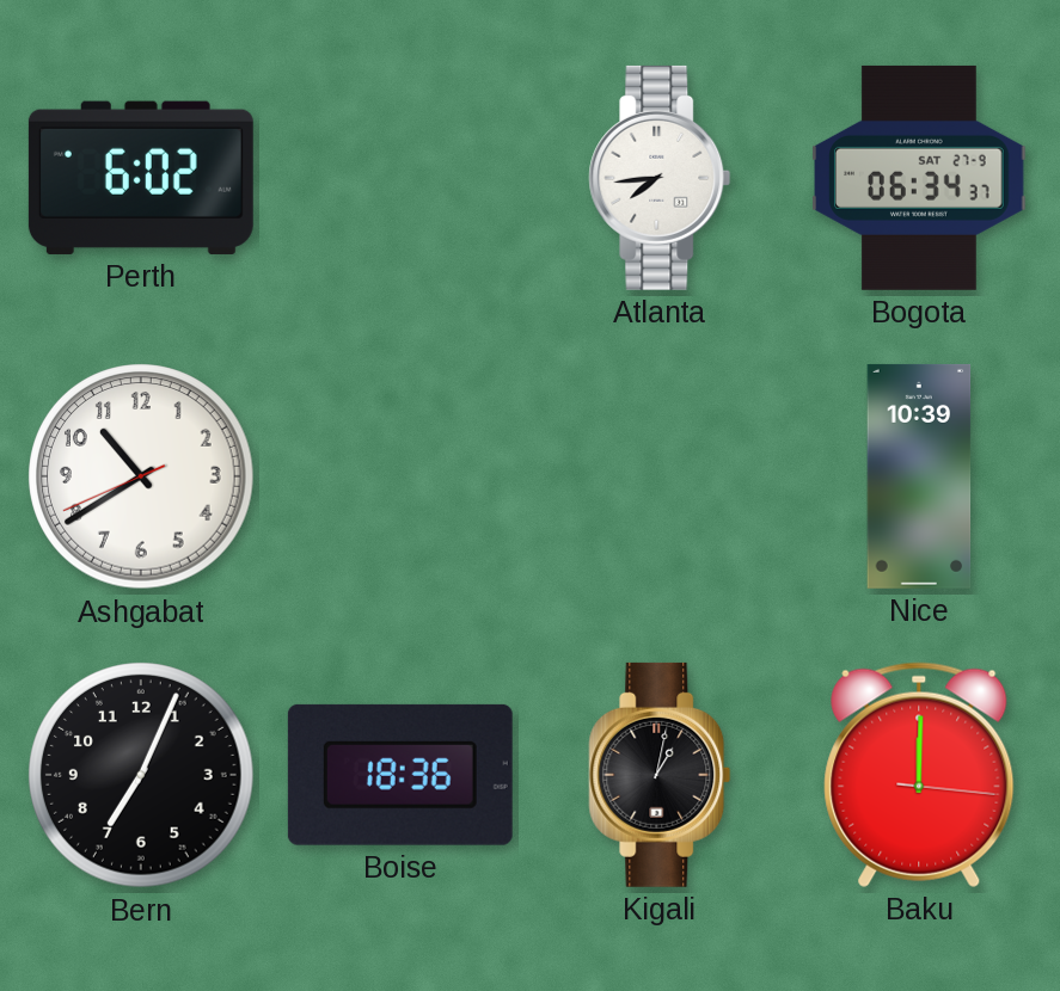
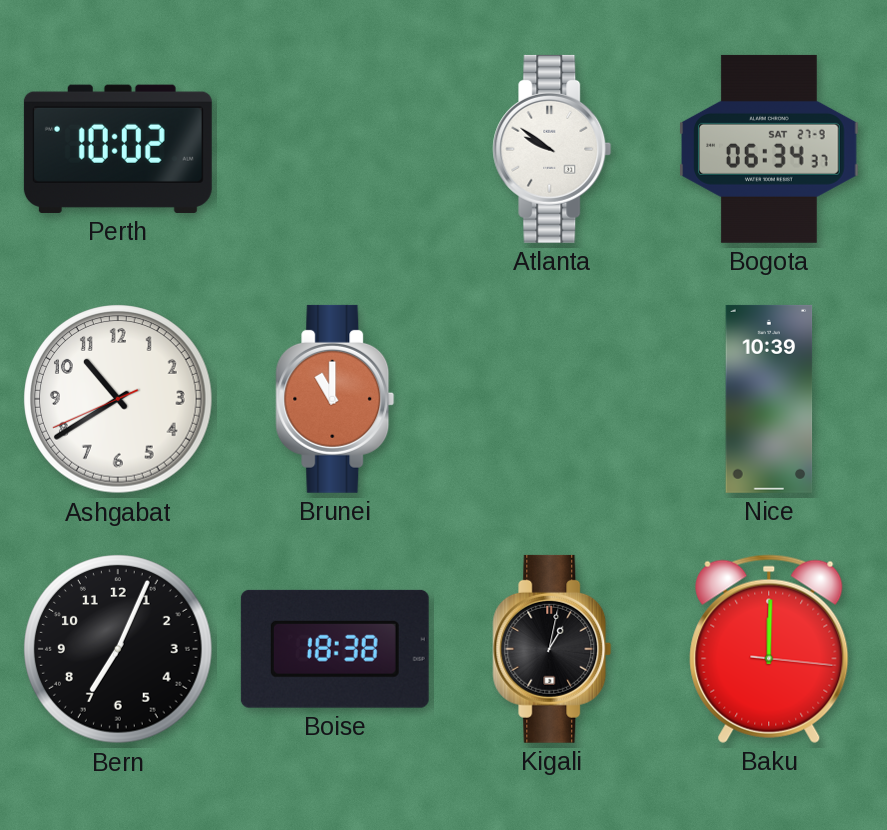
Perth: 6:02 -> 10:02
Atlanta: 7:44 -> 9:51
Brunei: none -> 11:00
Boise: 18:36 -> 18:38
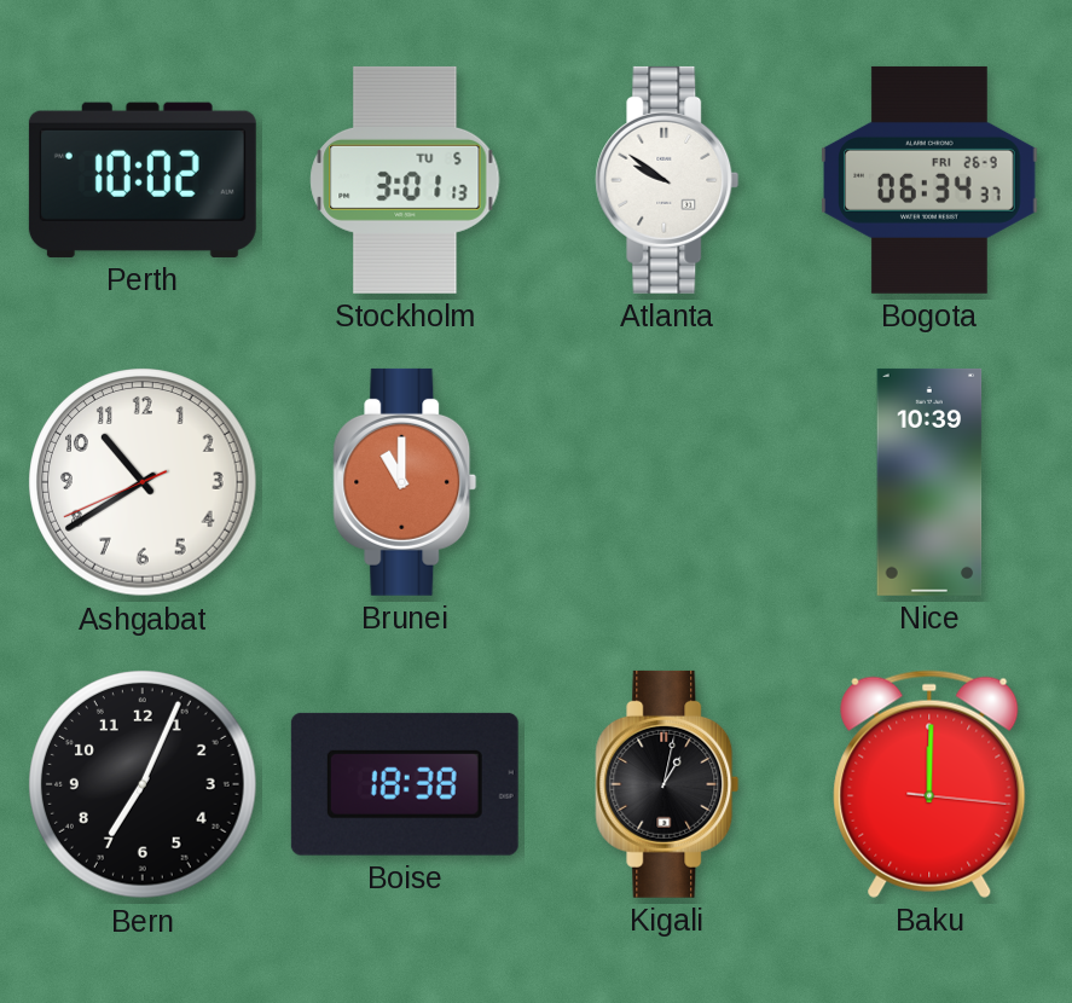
Stockholm: none -> 3:01
Bogota date: SAT 27-9 -> FRI 26-9
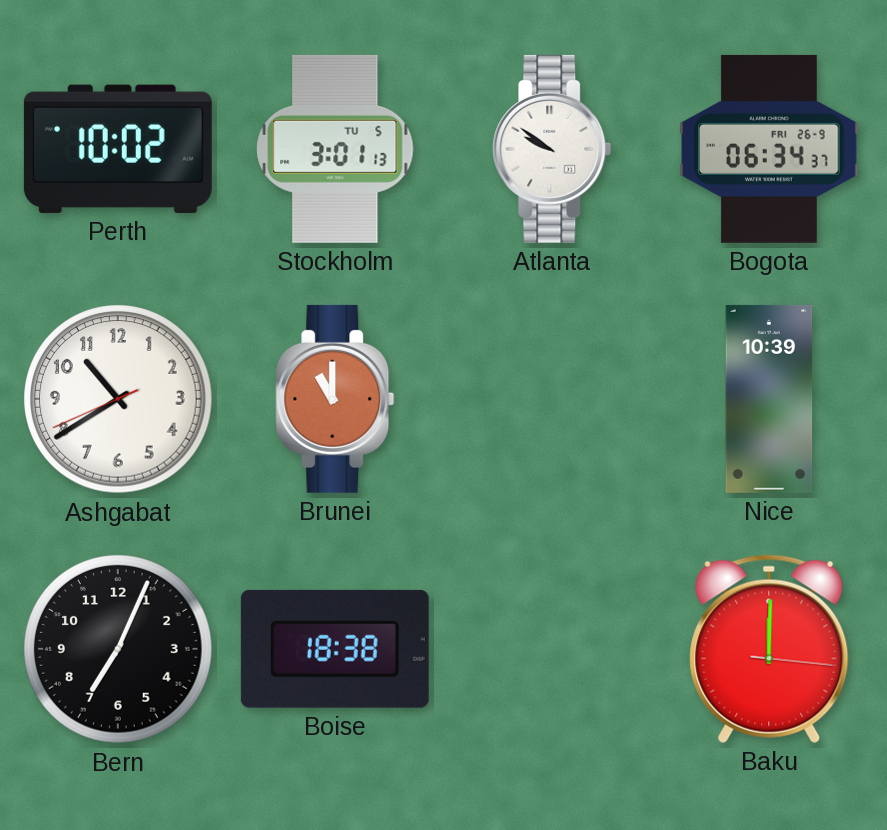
Kigali: 1:02 -> none
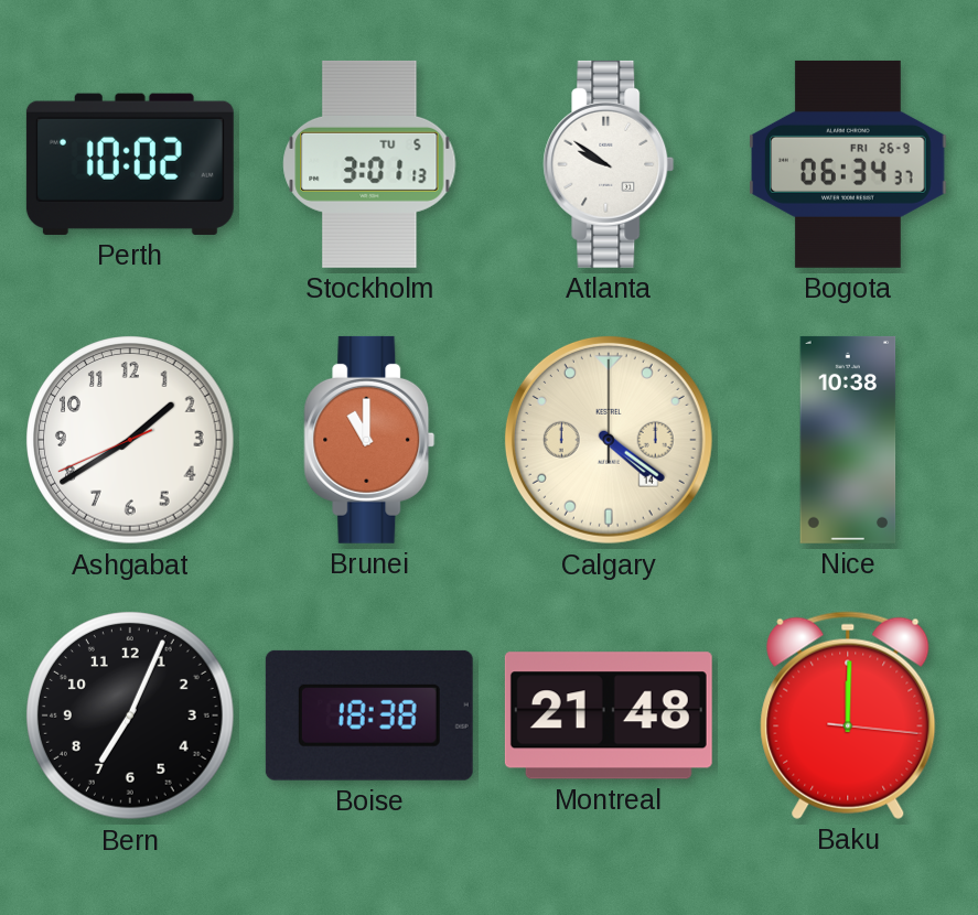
Ashgabat: 10:39 -> 1:39
Calgary: none -> 4:21
Nice: 10:39 -> 10:38
Montreal: none -> 21:48
